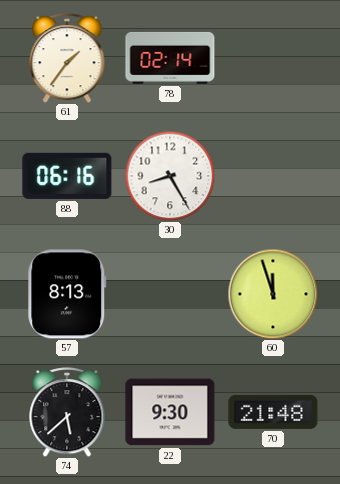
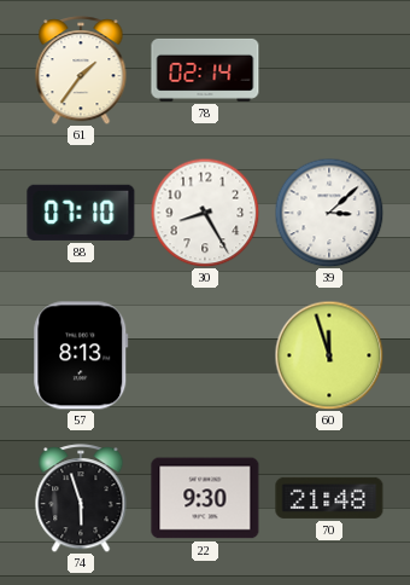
88: 06:16 -> 07:10
39: none -> 3:08
74: 5:38 -> 5:57
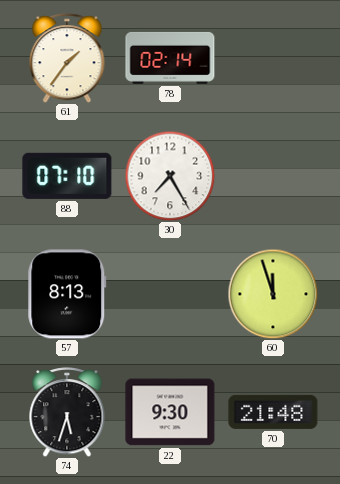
30: 8:25 -> 7:25
39: 3:08 -> none
74: 5:57 -> 5:33
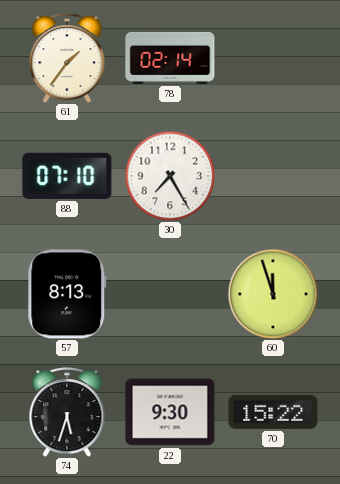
70: 21:48 -> 15:22
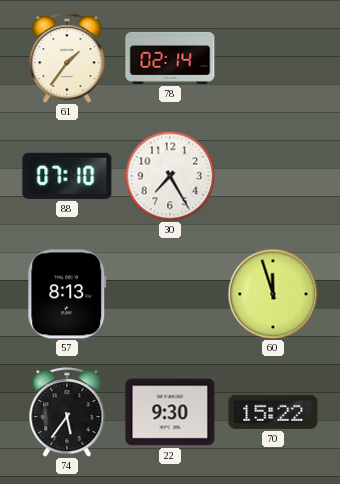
74: 5:33 -> 5:36
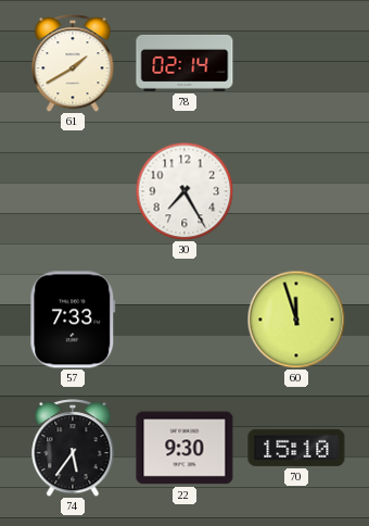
61: 1:36 -> 1:40
88: 07:10 -> none
57: 8:13 -> 7:33
70: 15:22 -> 15:10
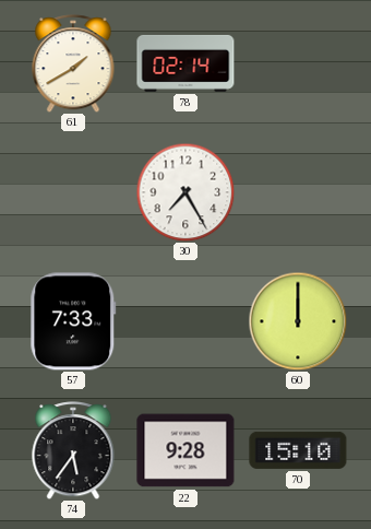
60: 11:57 -> 12:00
22: 9:30 -> 9:28
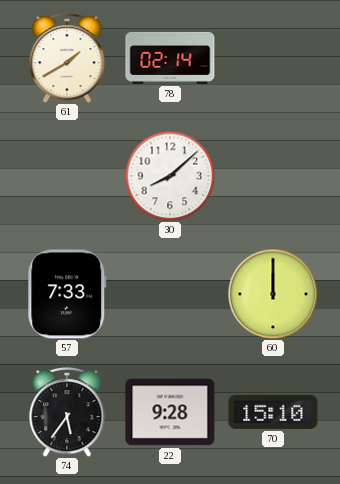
30: 7:25 -> 8:08
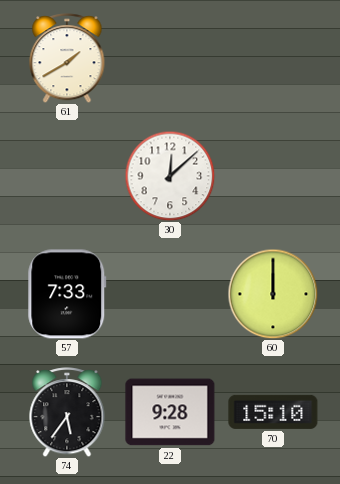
78: 02:14 -> none
30: 8:08 -> 12:08
